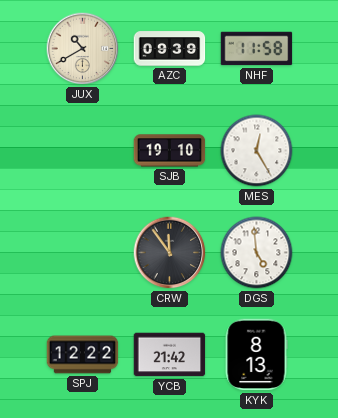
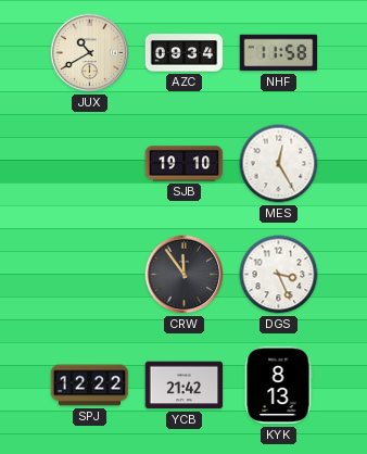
AZC: 09:39 -> 09:34
DGS: 4:59 -> 3:26
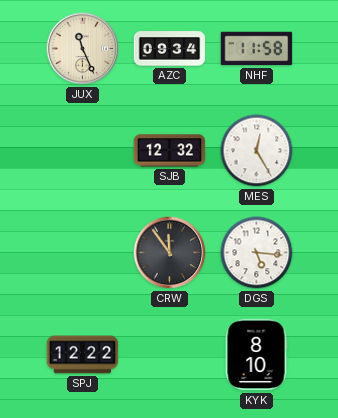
JUX: 10:40 -> 11:26
SJB: 19:10 -> 12:32
DGS: 3:26 -> 5:16
YCB: 21:42 -> none
KYK: 8:13 -> 8:10
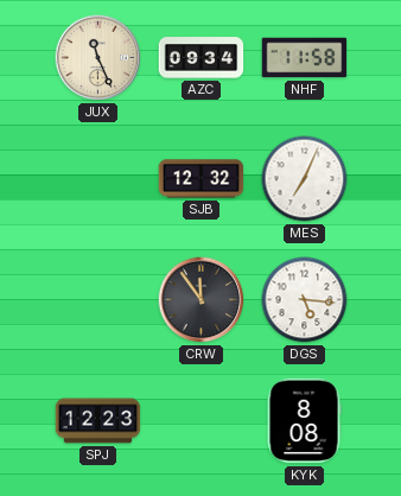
MES: 12:25 -> 7:04
SPJ: 12:22 -> 12:23
KYK: 8:10 -> 8:08
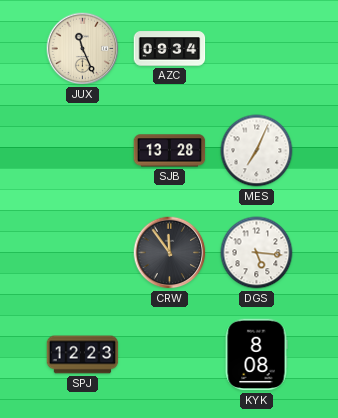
NHF: 11:58 -> none
SJB: 12:32 -> 13:28
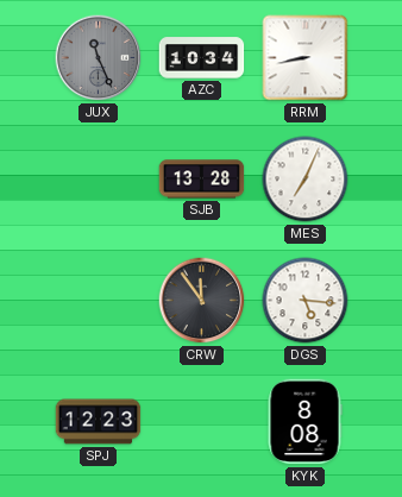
JUX dial: cream -> grey
AZC: 09:34 -> 10:34
RRM: none -> 8:43
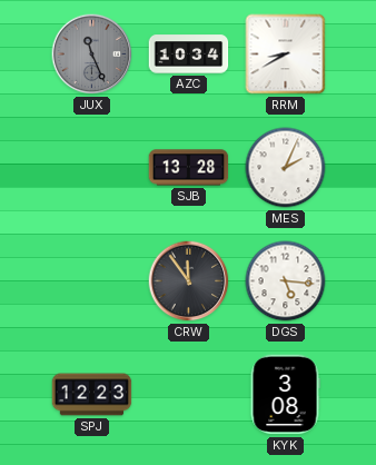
RRM: 8:43 -> 8:40
MES: 7:04 -> 2:04
KYK: 8:08 -> 3:08
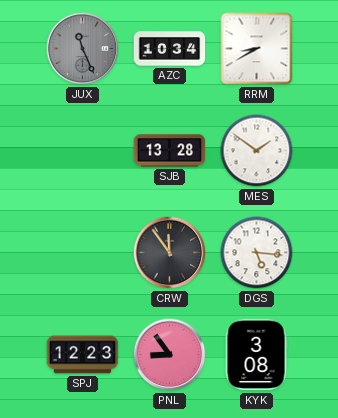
MES: 2:04 -> 1:51
PNL: none -> 8:54
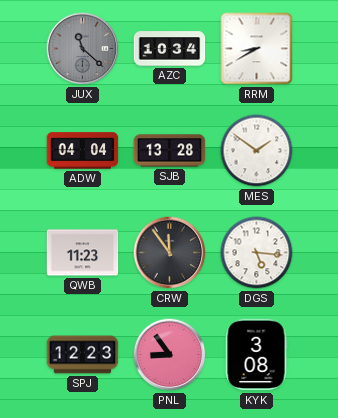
JUX: 11:26 -> 11:22
ADW: none -> 04:04
QWB: none -> 11:23
